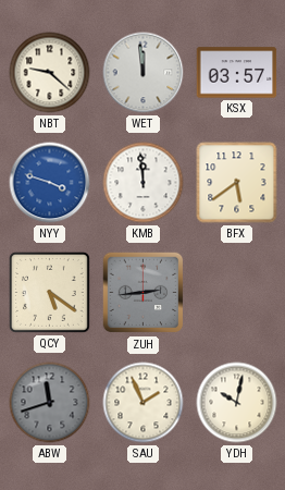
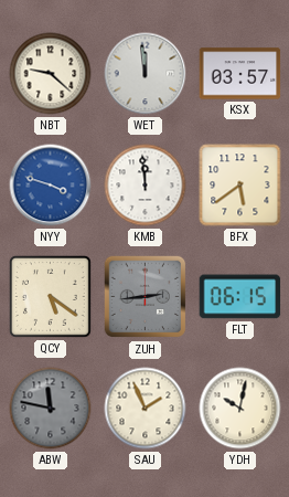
FLT: none -> 06:15
ABW: 11:42 -> 11:47
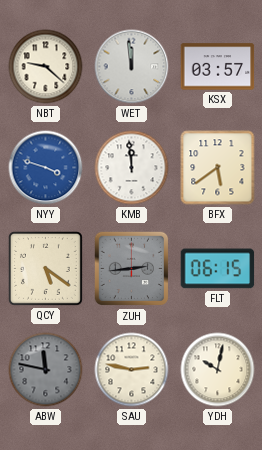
SAU: 1:56 -> 2:47
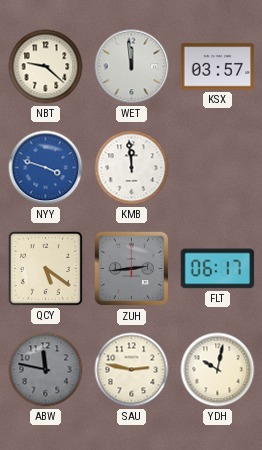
BFX: 5:39 -> none
FLT: 06:15 -> 06:17
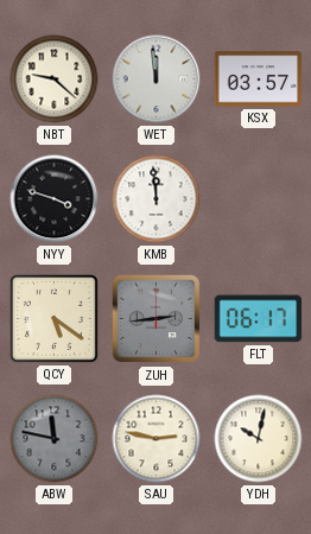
NYY dial: blue -> black
